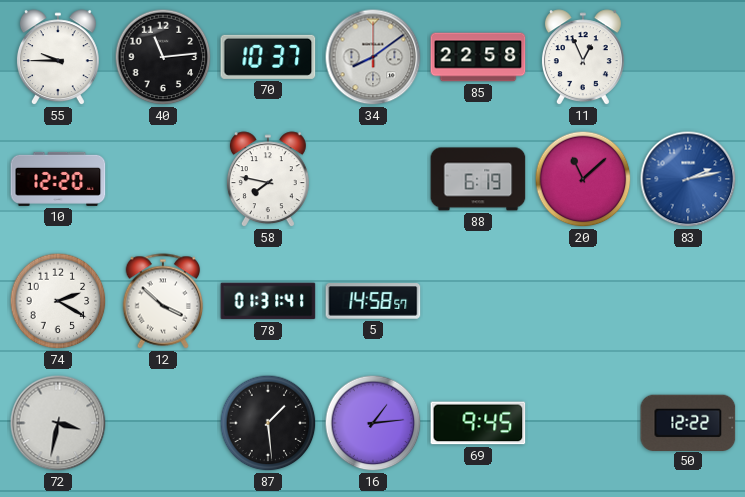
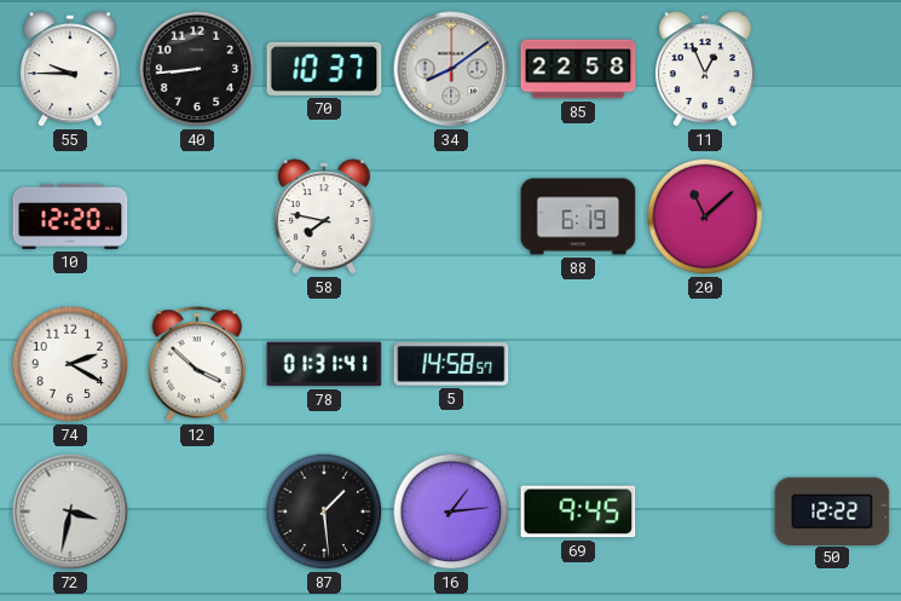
40: 11:14 -> 8:44
83: 2:13 -> none
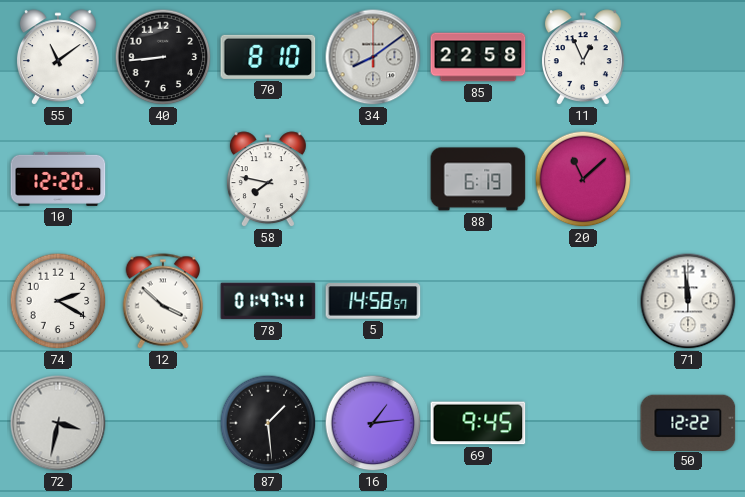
55: 9:45 -> 11:09
70: 10:37 -> 8:10
78: 01:31 -> 01:47
71: none -> 11:59
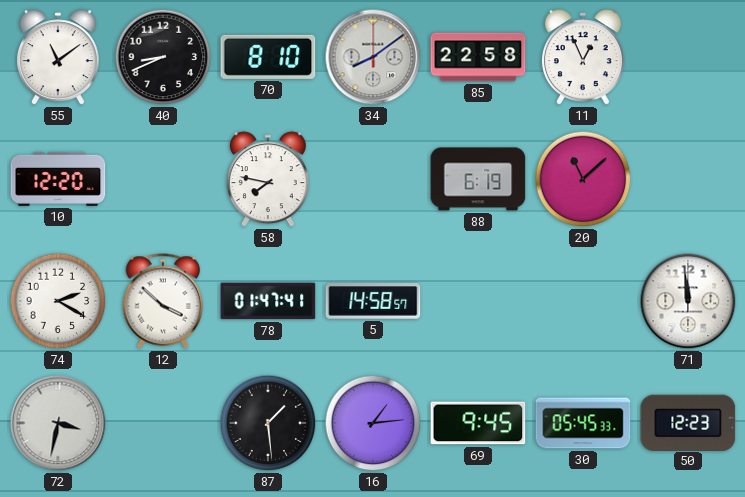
40: 8:44 -> 8:41
30: none -> 05:45
50: 12:22 -> 12:23
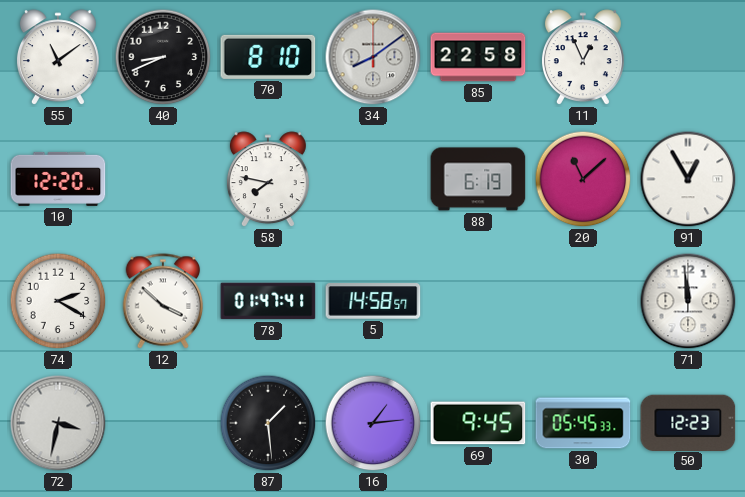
91: none -> 12:55
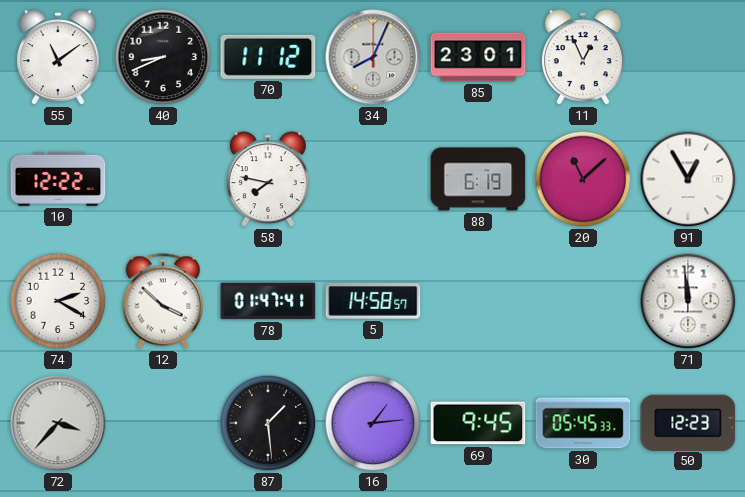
70: 8:10 -> 11:12
34: 8:09 -> 8:04
85: 22:58 -> 23:01
10: 12:20 -> 12:22
72: 3:32 -> 3:37
